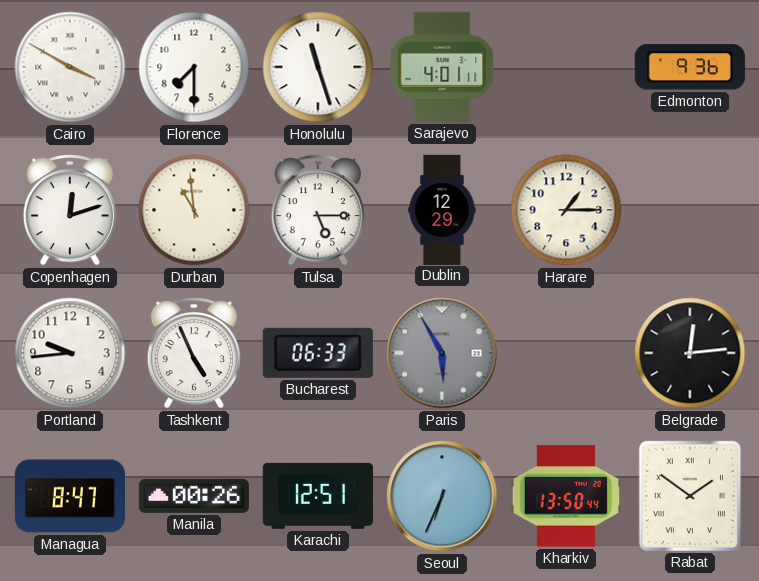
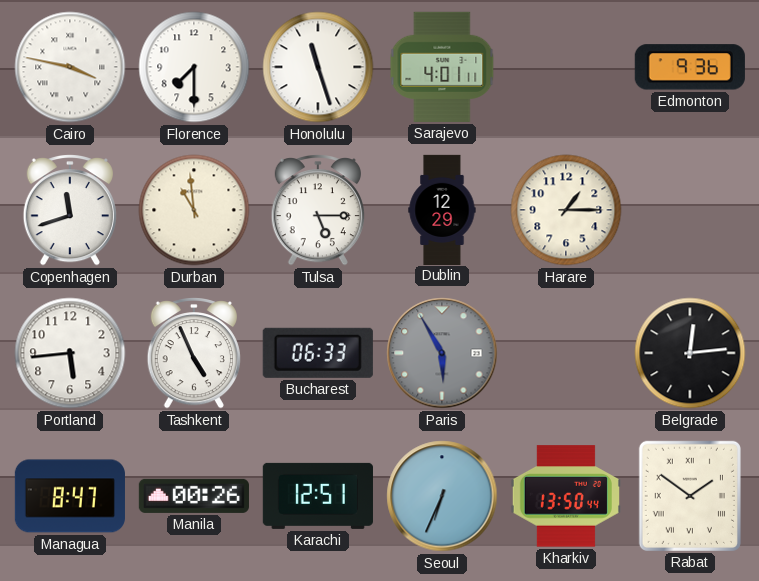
Cairo: 3:50 -> 3:47
Copenhagen: 12:12 -> 11:42
Portland: 9:44 -> 5:44
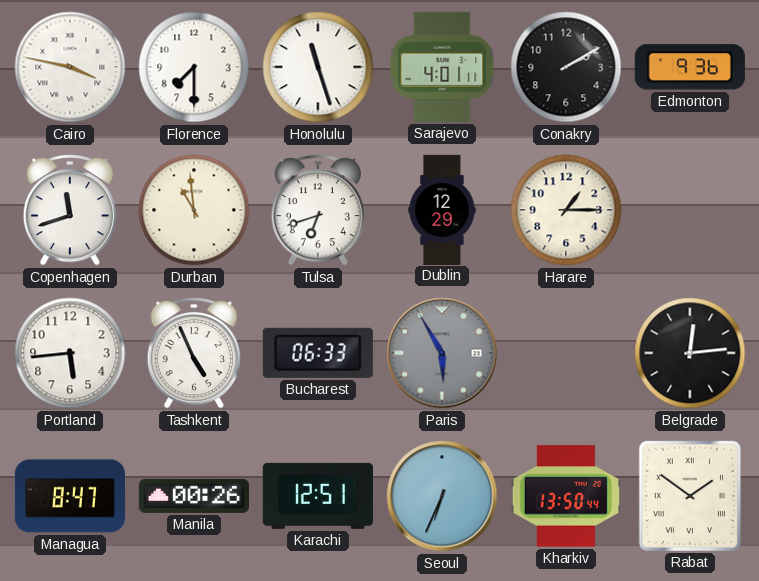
Conakry: none -> 2:10
Tulsa: 5:15 -> 6:42
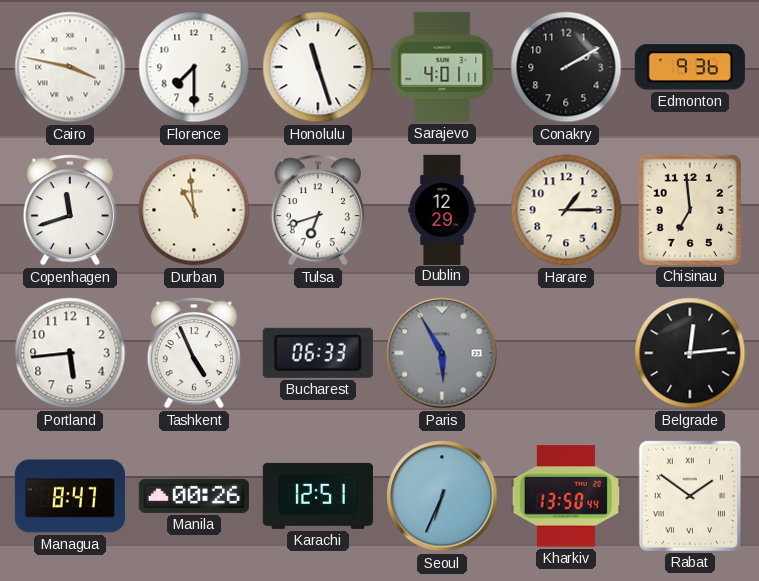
Chisinau: none -> 6:59
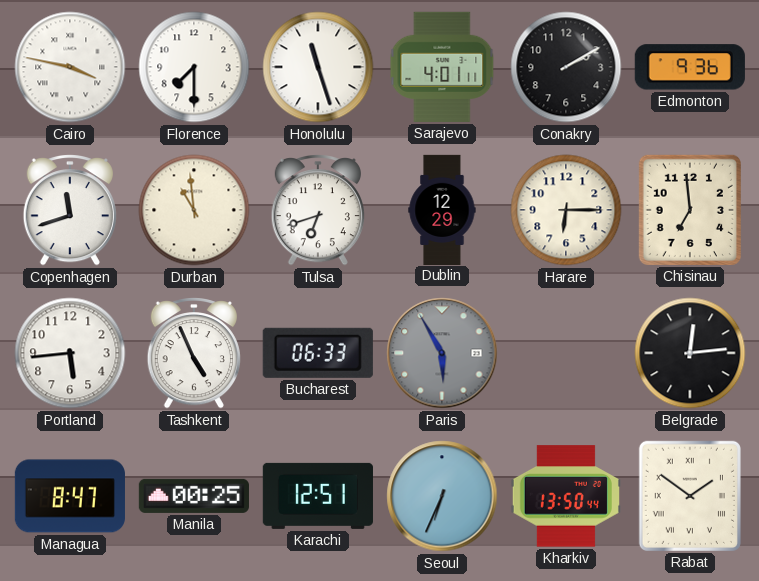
Harare: 1:15 -> 6:15
Manila: 00:26 -> 00:25
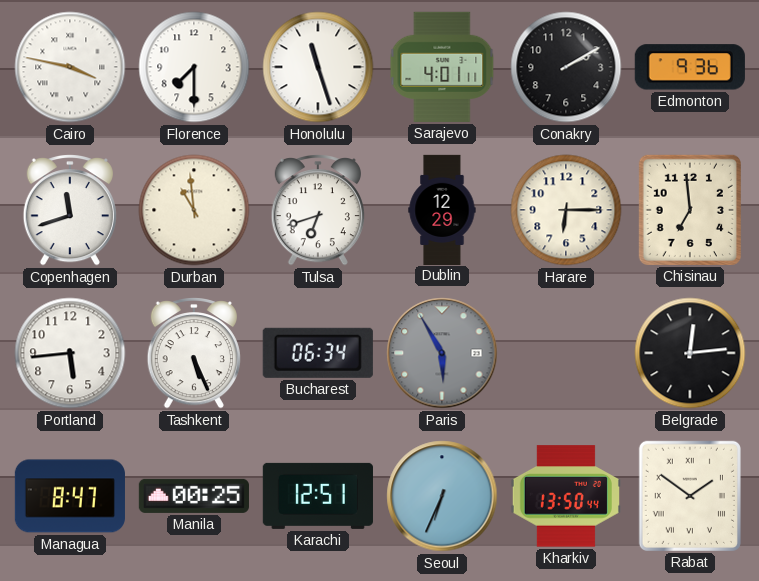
Tashkent: 4:56 -> 5:26
Bucharest: 06:33 -> 06:34
